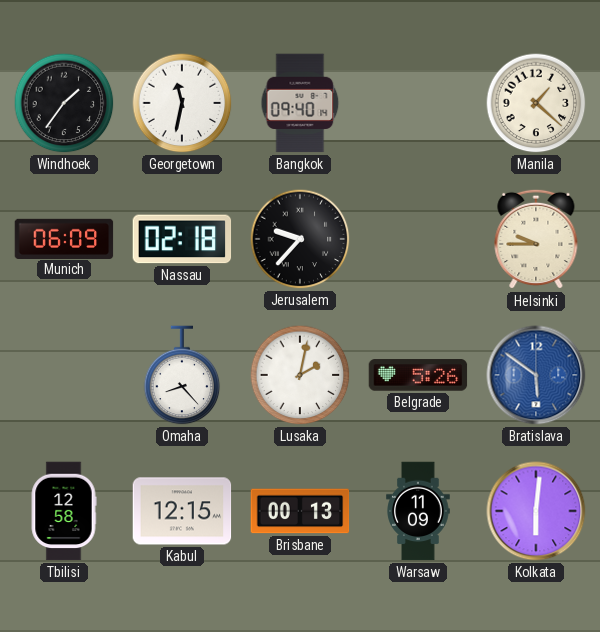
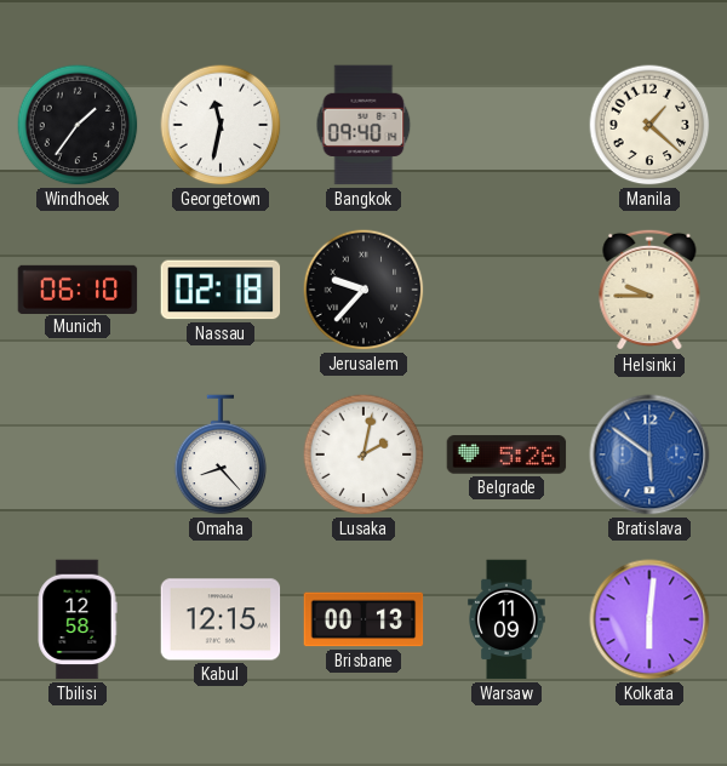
Munich: 06:09 -> 06:10
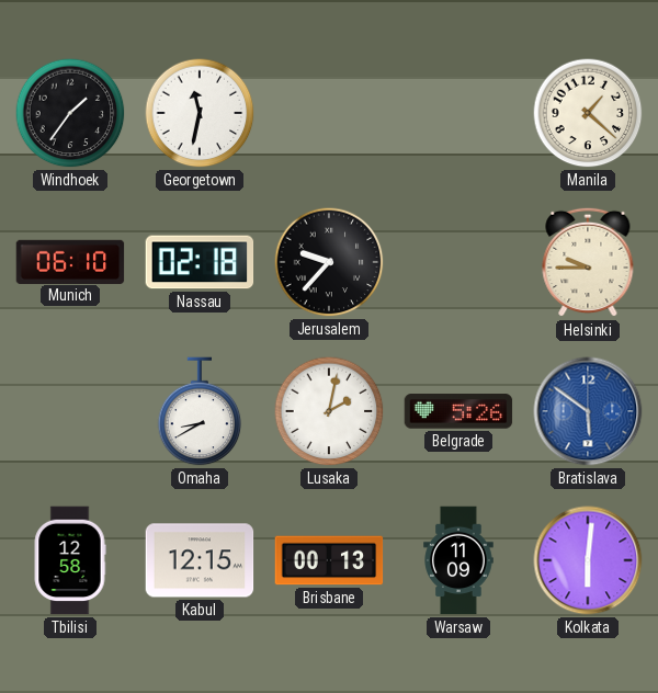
Bangkok: 09:40 -> none
Omaha: 8:23 -> 8:40
